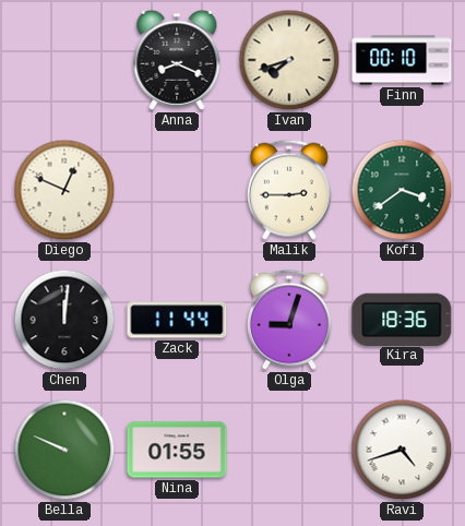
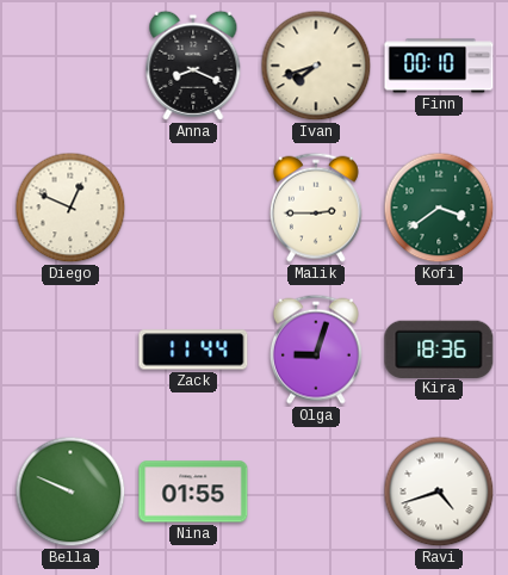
Chen: 12:01 -> none
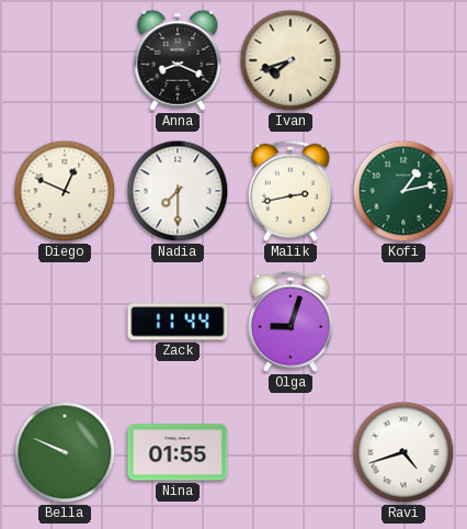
Finn: 00:10 -> none
Nadia: none -> 7:30
Malik: 2:45 -> 2:43
Kofi: 3:39 -> 1:13
Kira: 18:36 -> none
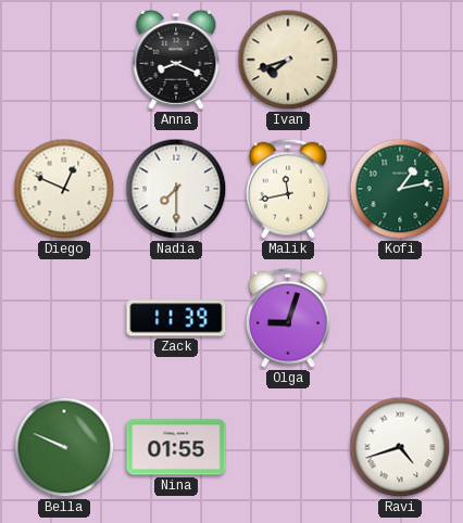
Malik: 2:43 -> 11:43
Zack: 11:44 -> 11:39
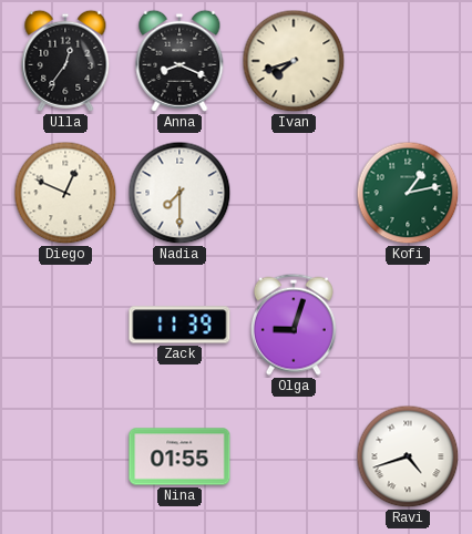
Ulla: none -> 12:36
Malik: 11:43 -> none
Bella: 9:49 -> none
